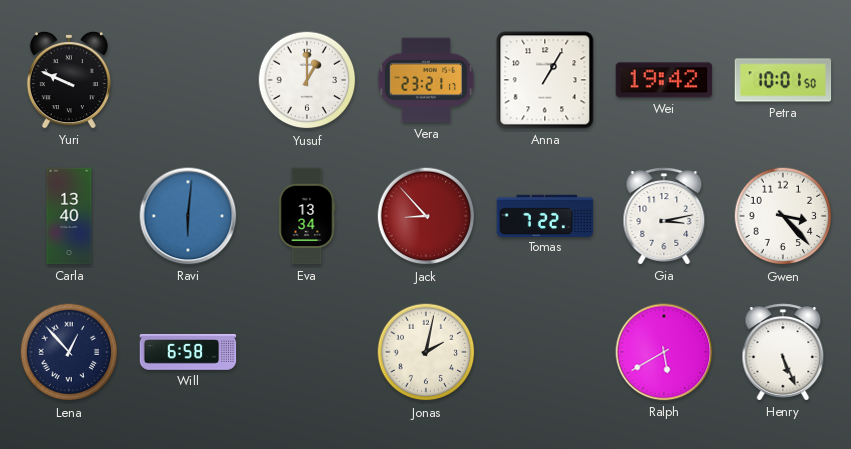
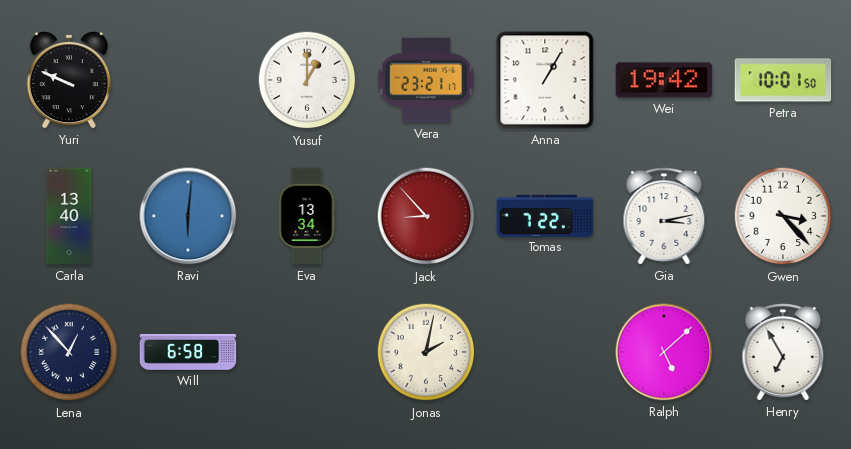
Ralph: 5:40 -> 5:08
Henry: 5:26 -> 6:55
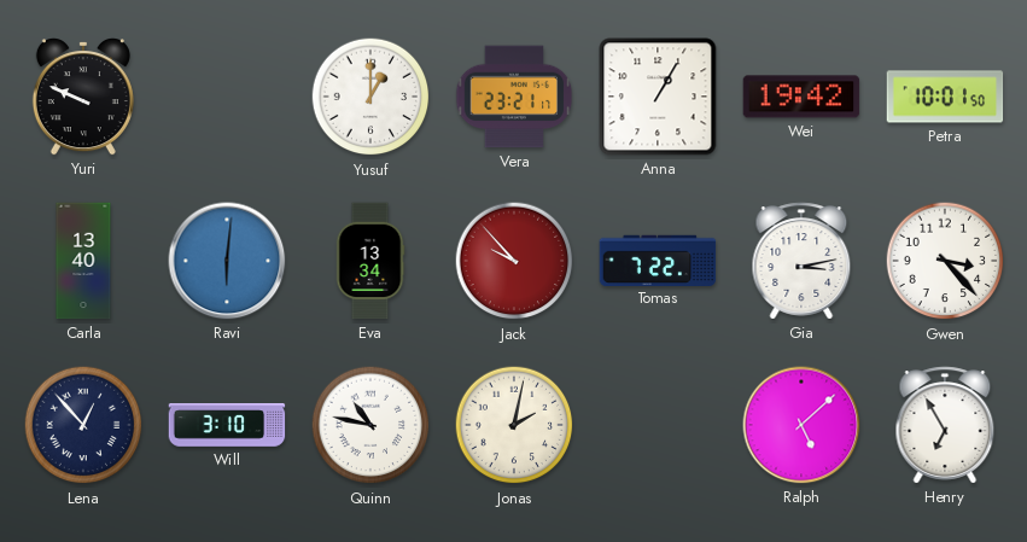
Jack: 8:53 -> 9:53
Will: 6:58 -> 3:10
Quinn: none -> 10:47
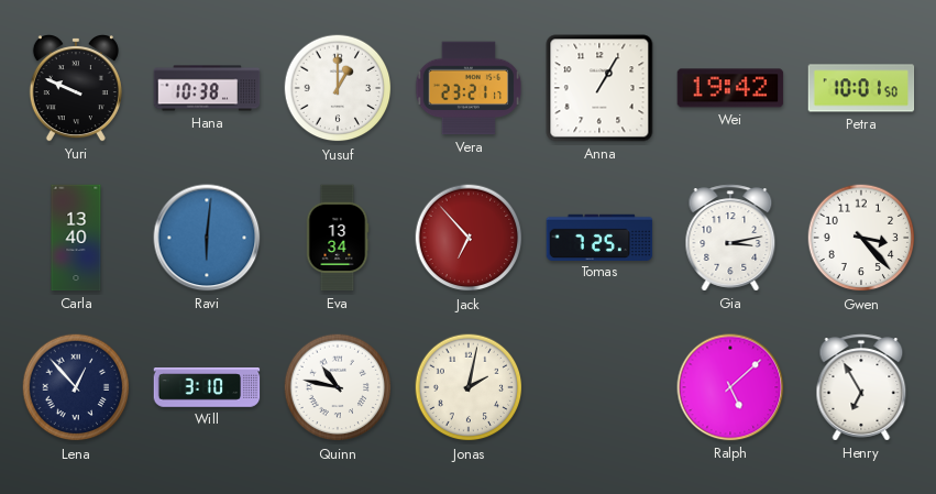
Hana: none -> 10:38
Jack: 9:53 -> 6:53
Tomas: 7:22 -> 7:25
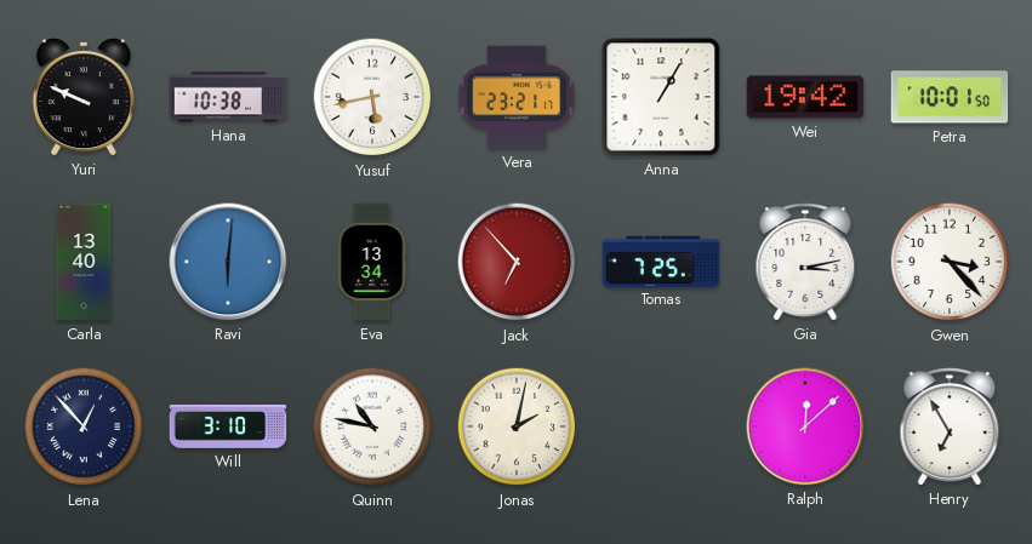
Yusuf: 1:00 -> 5:43
Ralph: 5:08 -> 12:08
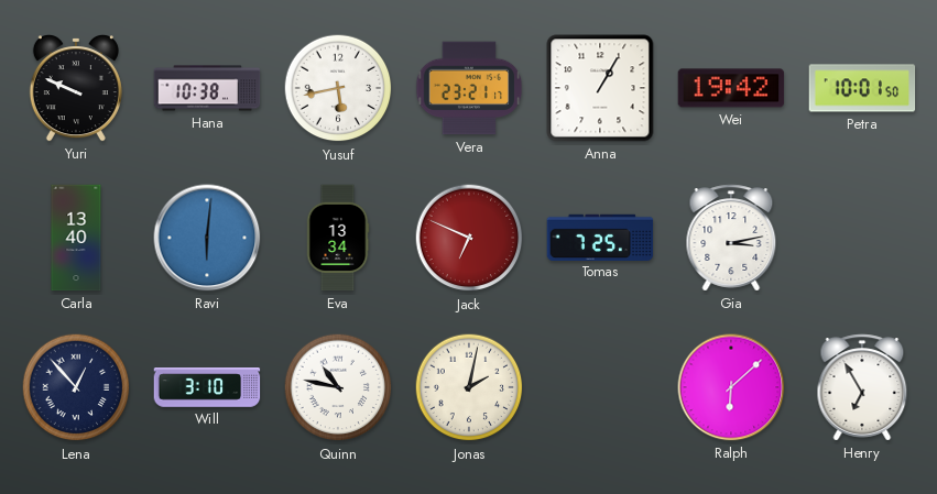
Jack: 6:53 -> 6:49
Gwen: 3:23 -> none
Ralph: 12:08 -> 6:08
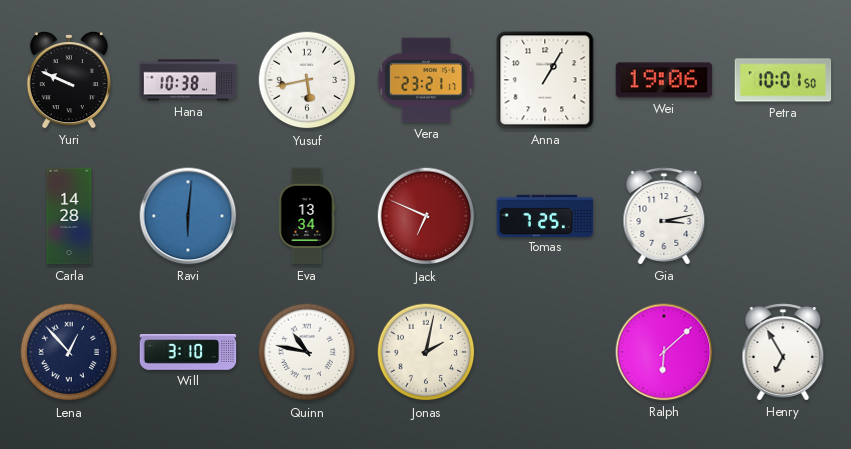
Wei: 19:42 -> 19:06
Carla: 13:40 -> 14:28
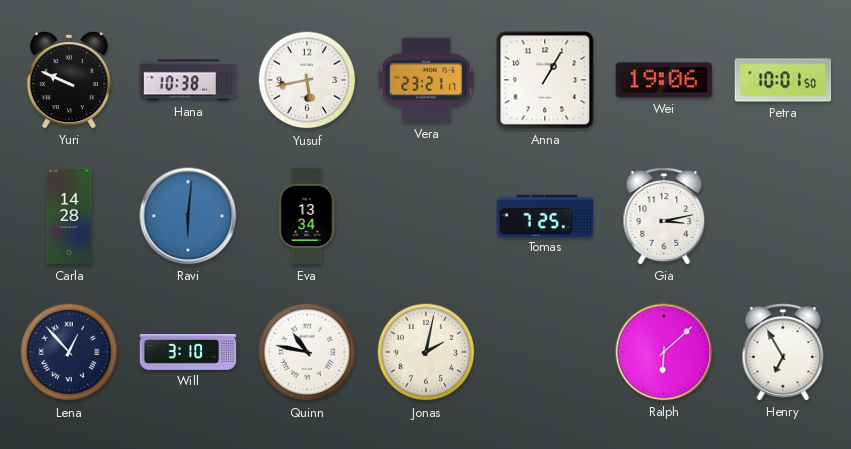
Jack: 6:49 -> none
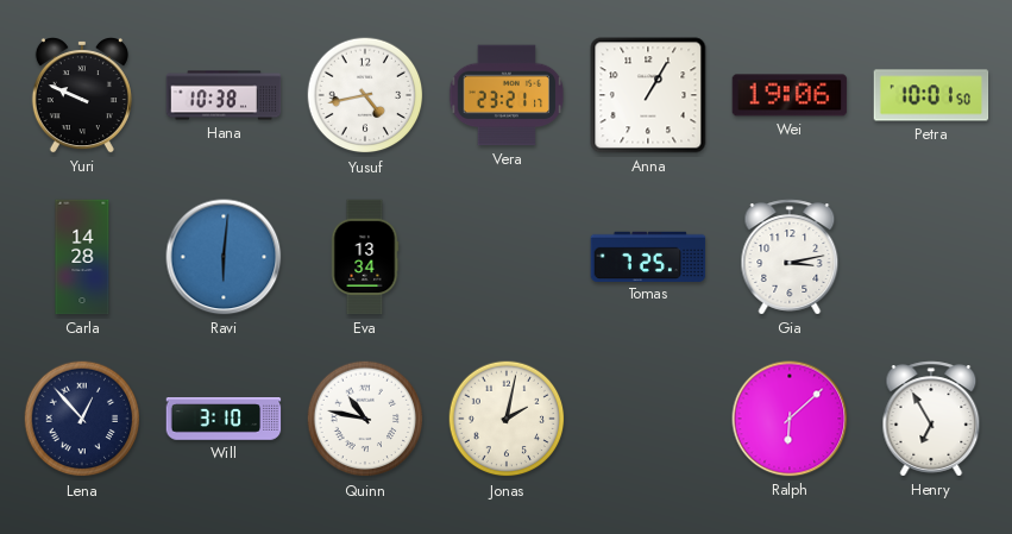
Yusuf: 5:43 -> 4:43
